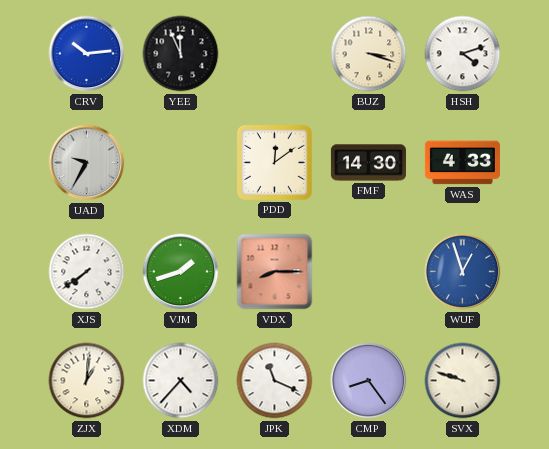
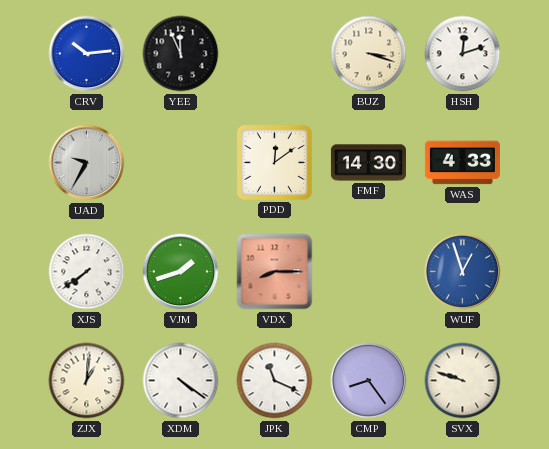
HSH: 4:12 -> 12:12
XDM: 4:37 -> 4:21
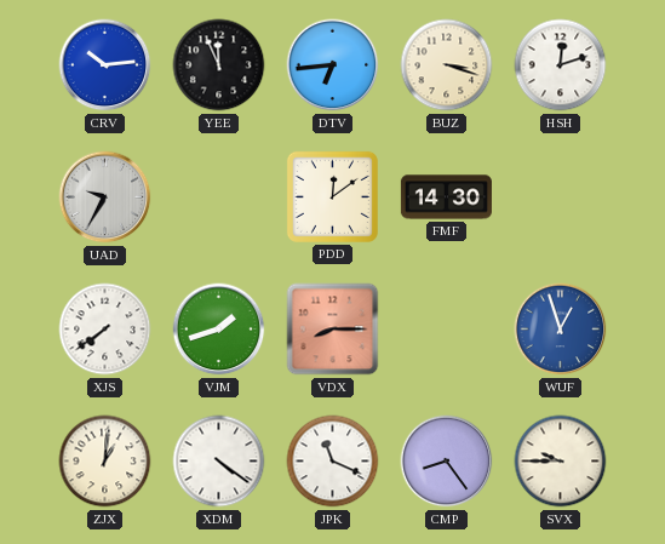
DTV: none -> 6:44
WAS: 4:33 -> none
SVX: 9:48 -> 9:45
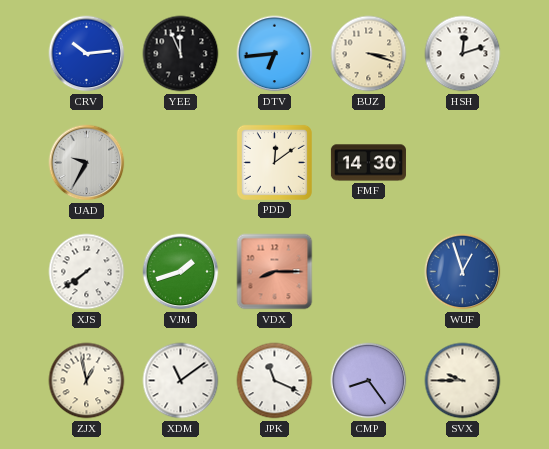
ZJX: 1:01 -> 12:58
XDM: 4:21 -> 11:09
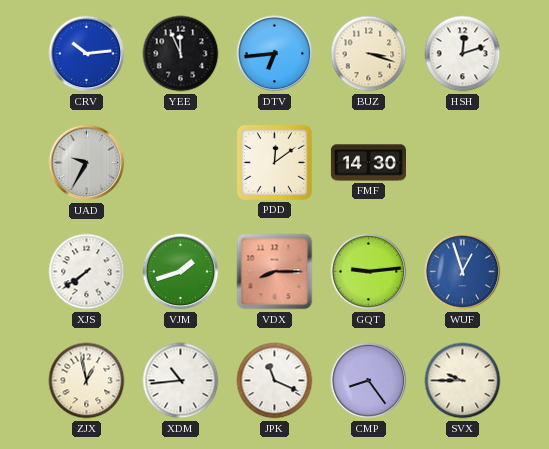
GQT: none -> 9:14
XDM: 11:09 -> 10:44
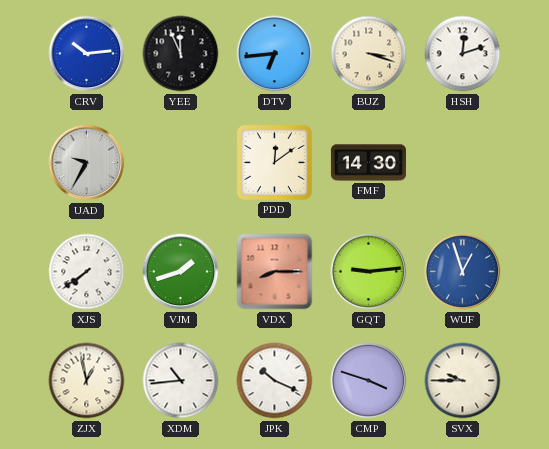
JPK: 11:19 -> 10:19
CMP: 8:24 -> 3:48
